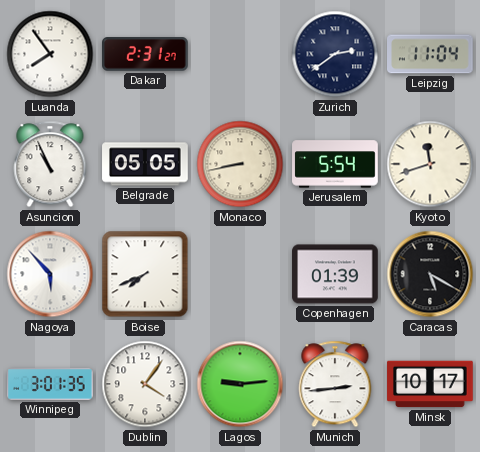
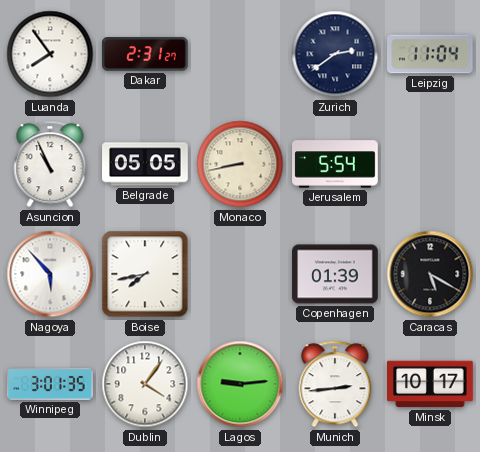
Kyoto: 11:42 -> none
Boise: 7:41 -> 7:43
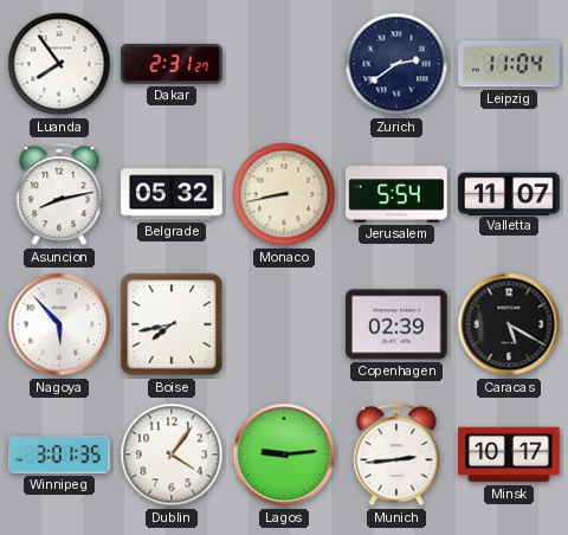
Asuncion: 10:56 -> 8:13
Belgrade: 05:05 -> 05:32
Valletta: none -> 11:07
Copenhagen: 01:39 -> 02:39
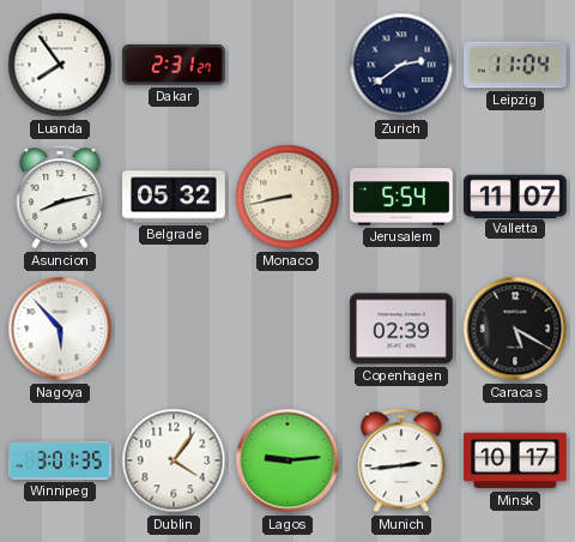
Boise: 7:43 -> none
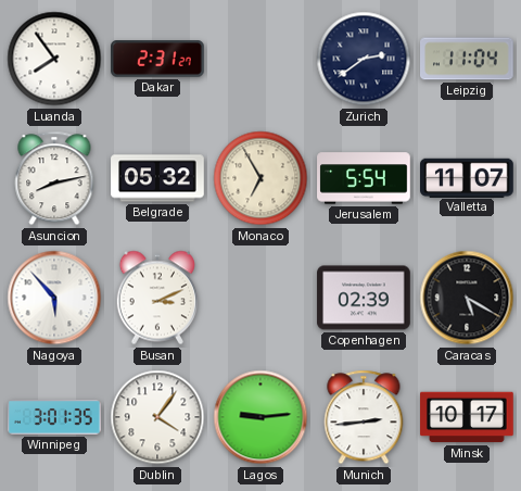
Monaco: 8:43 -> 6:55
Busan: none -> 3:11
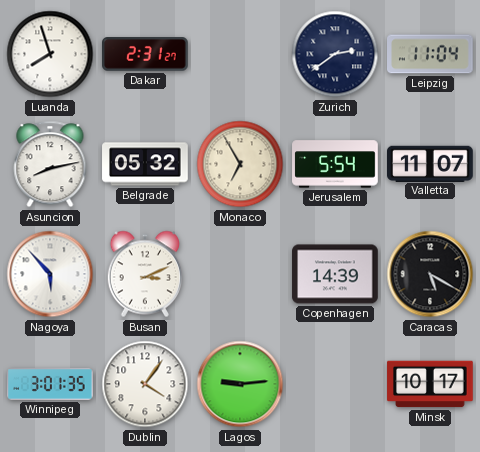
Luanda: 7:54 -> 7:57
Copenhagen: 02:39 -> 14:39
Munich: 2:44 -> none
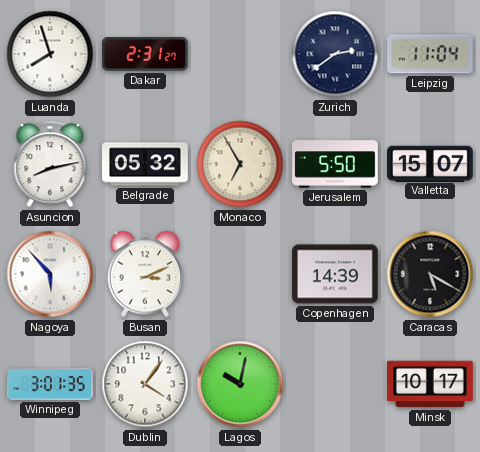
Jerusalem: 5:54 -> 5:50
Valletta: 11:07 -> 15:07
Lagos: 9:14 -> 10:02
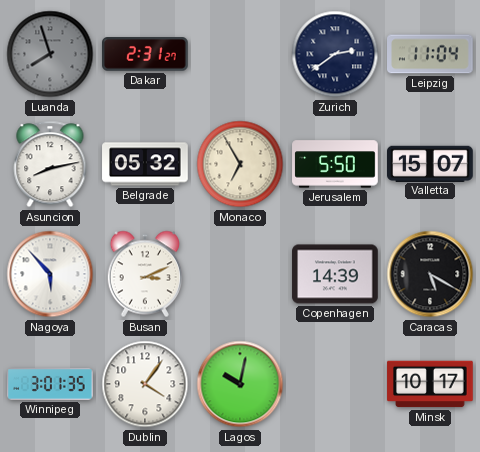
Luanda dial: white -> grey
